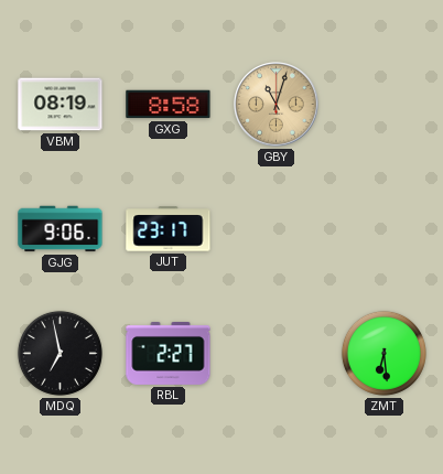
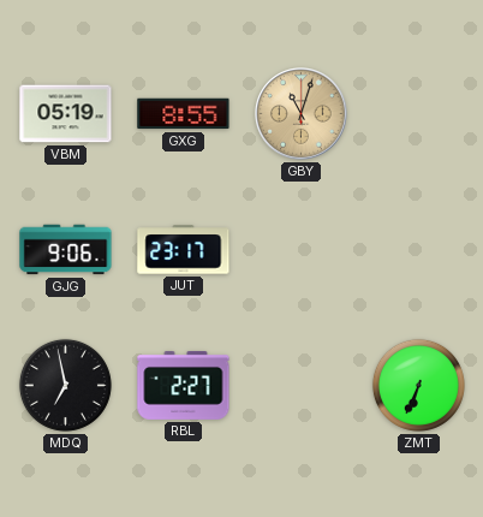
VBM: 08:19 -> 05:19
GXG: 8:58 -> 8:55
ZMT: 6:29 -> 6:34
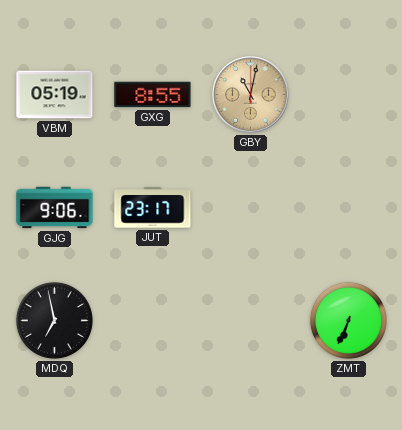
GBY: 11:03 -> 11:02
RBL: 2:27 -> none
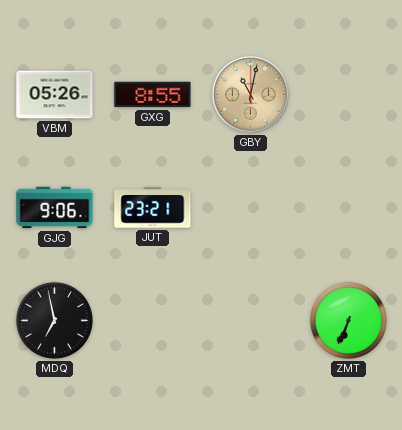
VBM: 05:19 -> 05:26
JUT: 23:17 -> 23:21
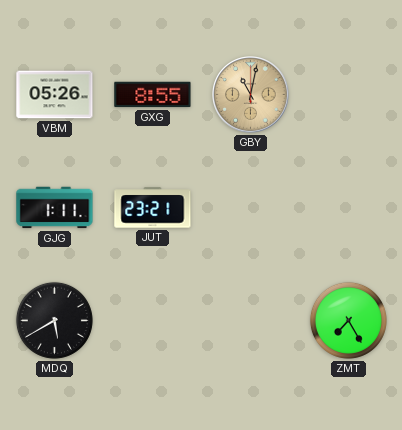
GJG: 9:06 -> 1:11
MDQ: 6:58 -> 5:40
ZMT: 6:34 -> 7:25
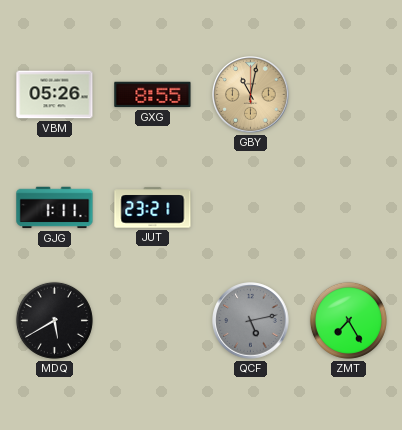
QCF: none -> 5:13
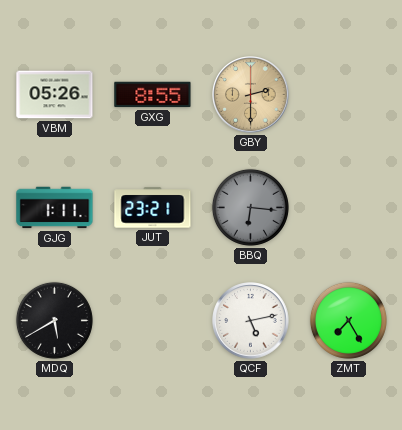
GBY: 11:02 -> 2:30
BBQ: none -> 6:16
QCF dial: grey -> white
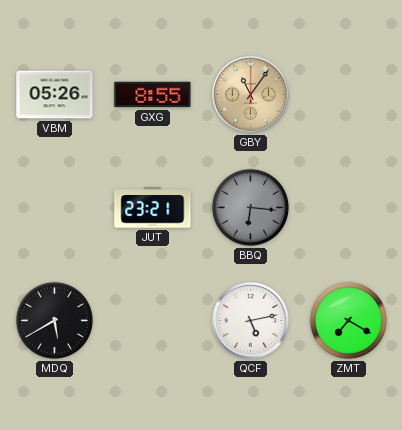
GBY: 2:30 -> 11:06
GJG: 1:11 -> none
ZMT: 7:25 -> 7:20
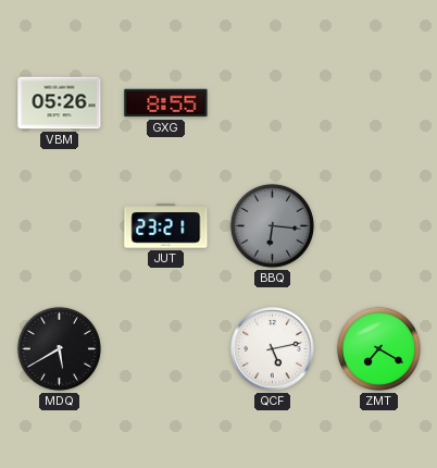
GBY: 11:06 -> none
